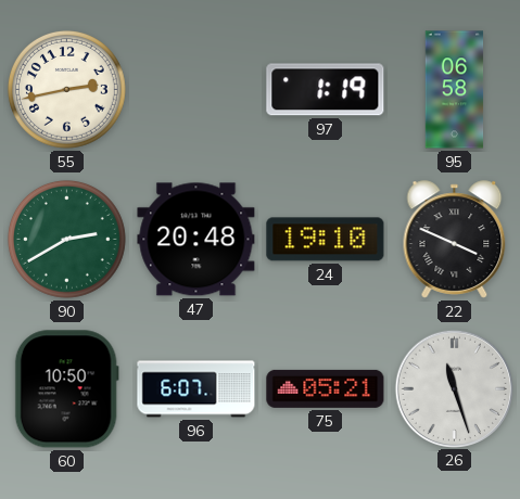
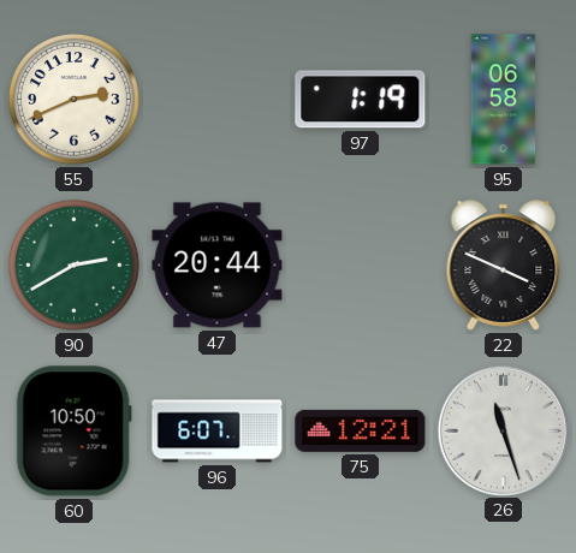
55: 2:43 -> 2:41
47: 20:48 -> 20:44
24: 19:10 -> none
75: 05:21 -> 12:21
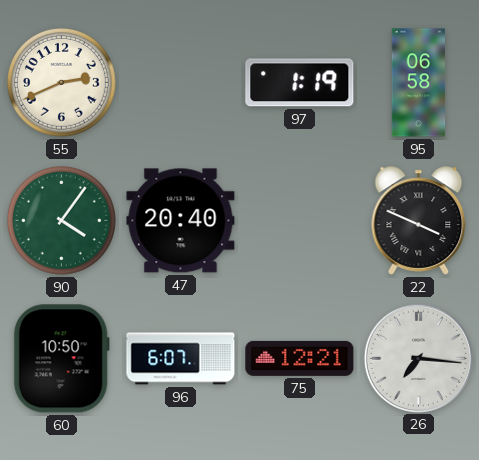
90: 2:40 -> 4:06
47: 20:44 -> 20:40
26: 11:27 -> 7:16
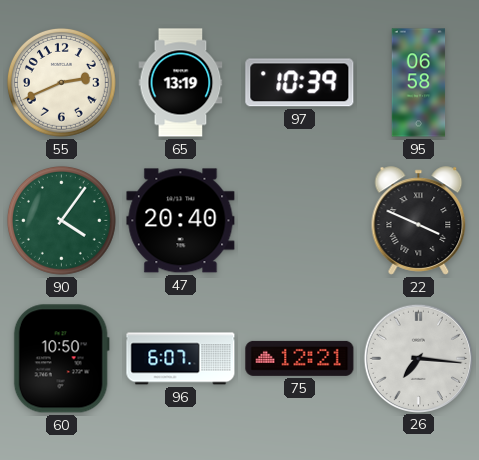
65: none -> 13:19
97: 1:19 -> 10:39
